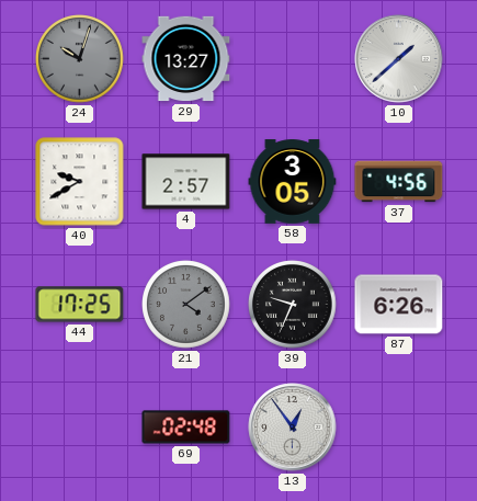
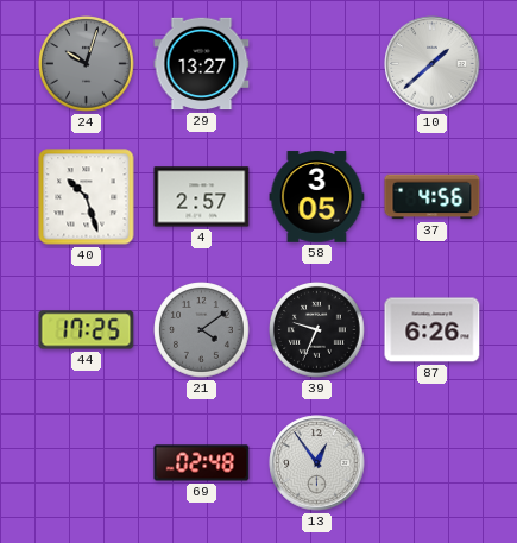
40: 9:40 -> 10:27
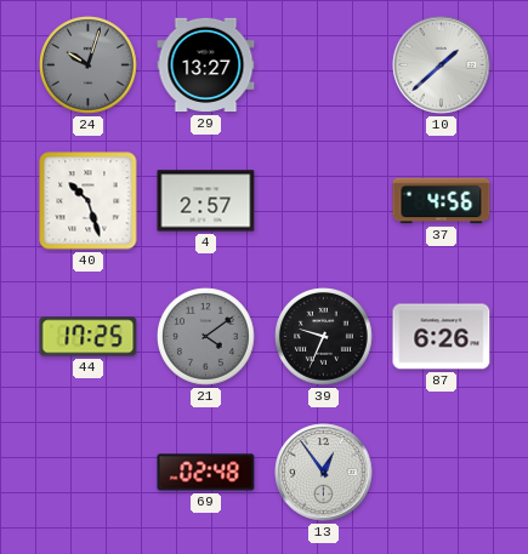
58: 3:05 -> none
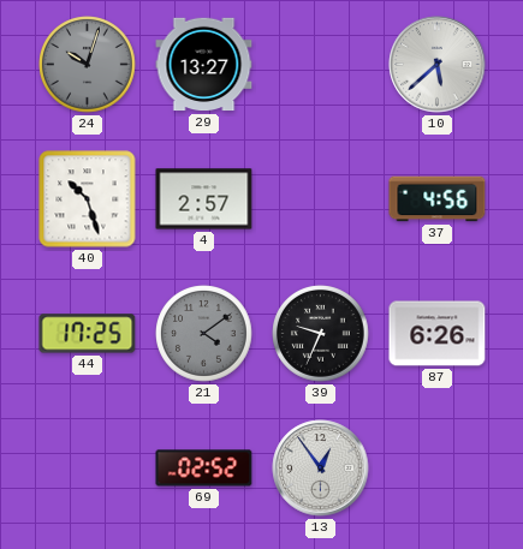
10: 1:38 -> 5:38
69: 02:48 -> 02:52
